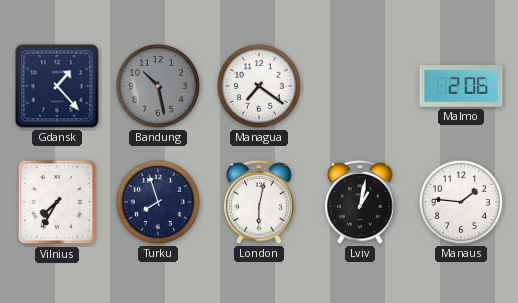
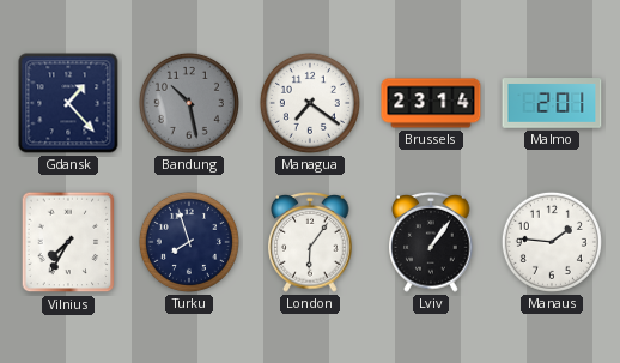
Brussels: none -> 23:14
Malmo: 2:06 -> 2:01
London: 6:02 -> 6:06
Lviv: 1:02 -> 1:06
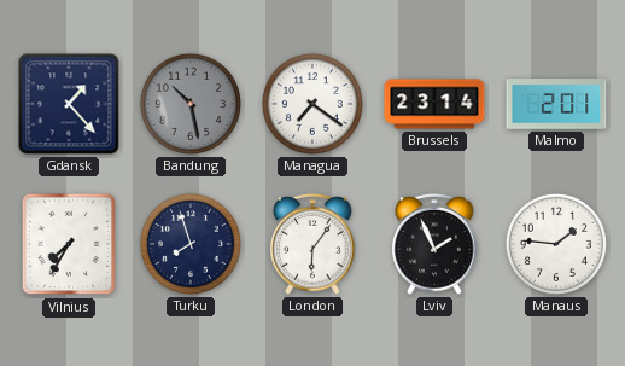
Lviv: 1:06 -> 1:56
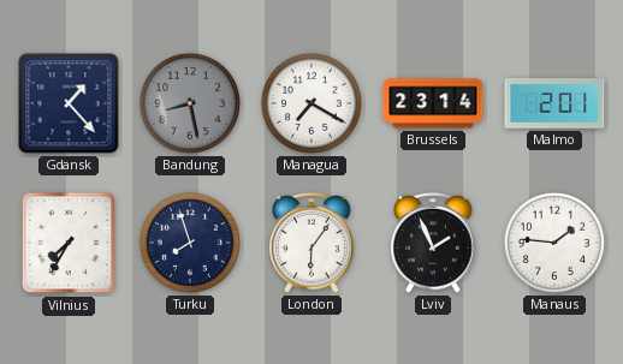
Bandung: 10:28 -> 8:28
Managua: 7:21 -> 7:20
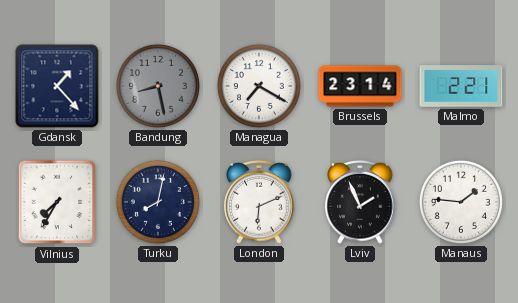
Malmo: 2:01 -> 2:21
Turku: 7:57 -> 8:02
London: 6:06 -> 6:11
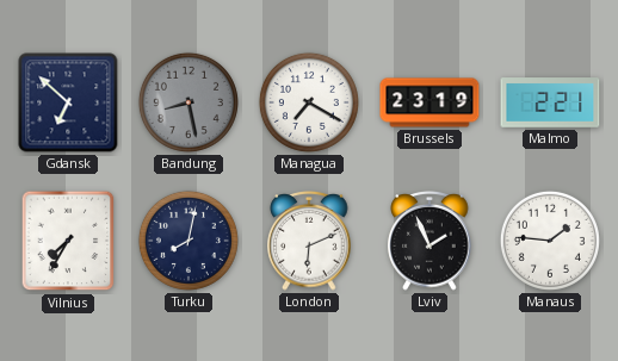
Gdansk: 1:23 -> 6:52
Brussels: 23:14 -> 23:19
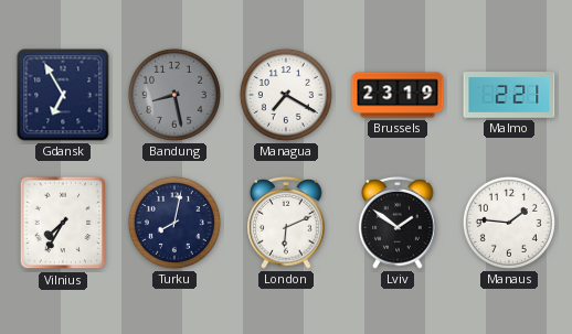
Gdansk: 6:52 -> 6:55
Lviv: 1:56 -> 1:51
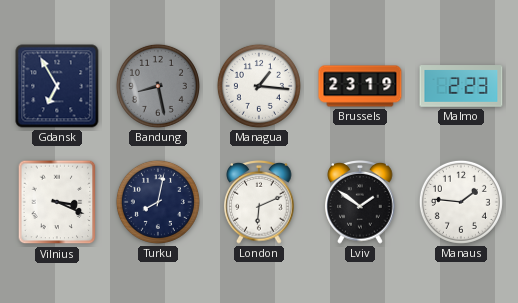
Managua: 7:20 -> 1:16
Malmo: 2:21 -> 2:23
Vilnius: 7:35 -> 3:19
